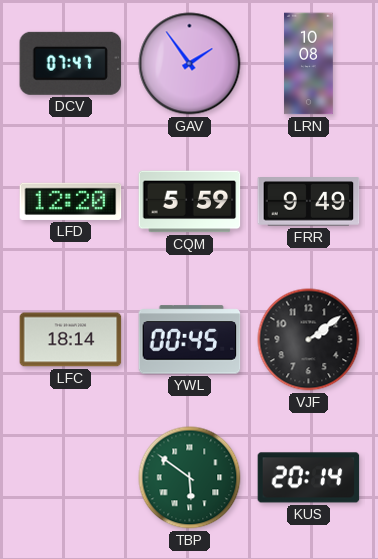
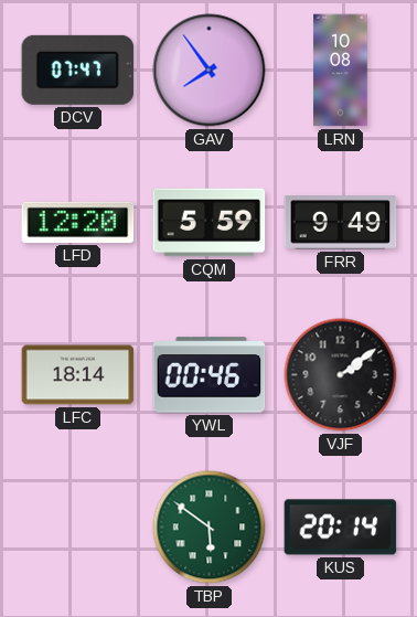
GAV: 1:54 -> 7:54
YWL: 00:45 -> 00:46
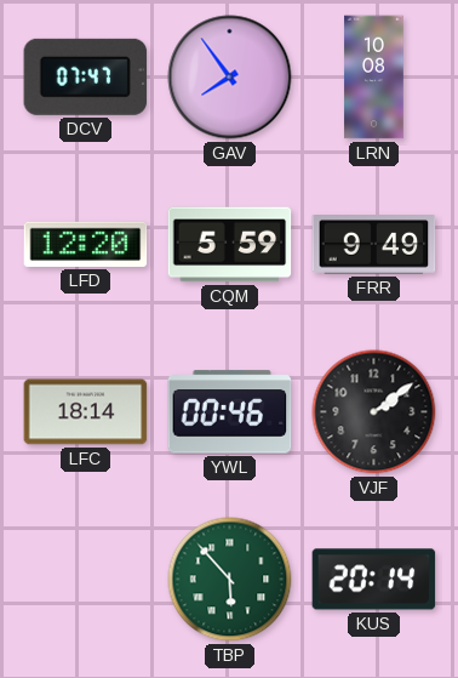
TBP: 5:51 -> 5:53
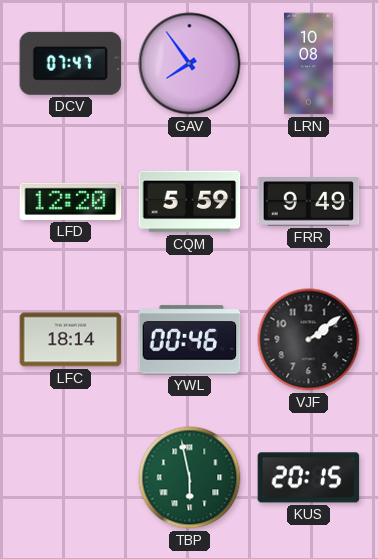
TBP: 5:53 -> 5:58
KUS: 20:14 -> 20:15
